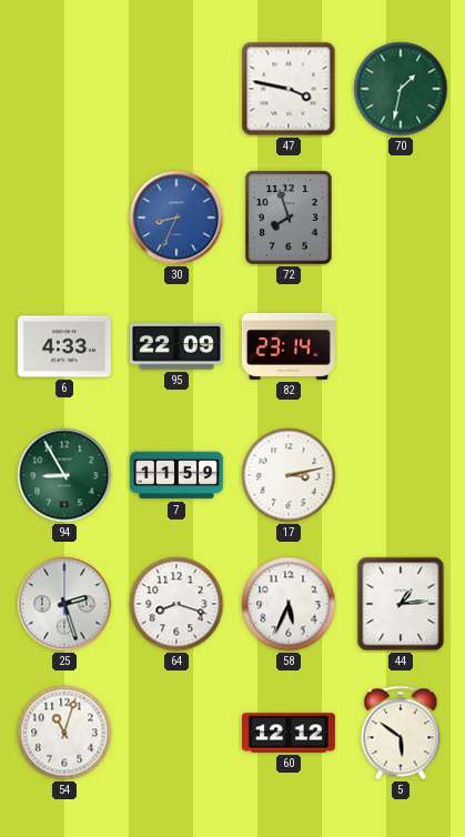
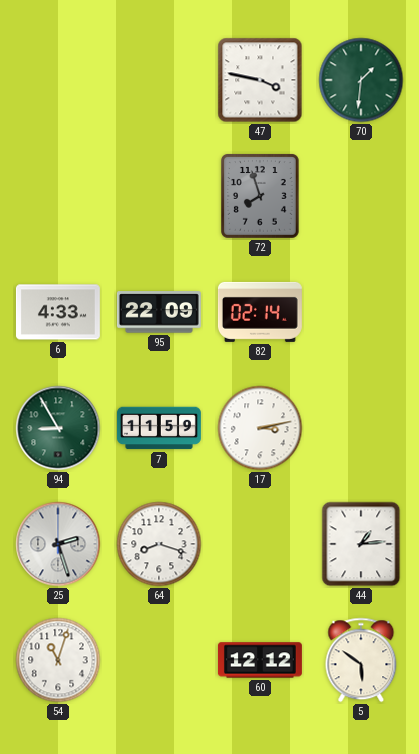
70: 1:32 -> 1:31
30: 8:34 -> none
82: 23:14 -> 02:14
58: 5:34 -> none
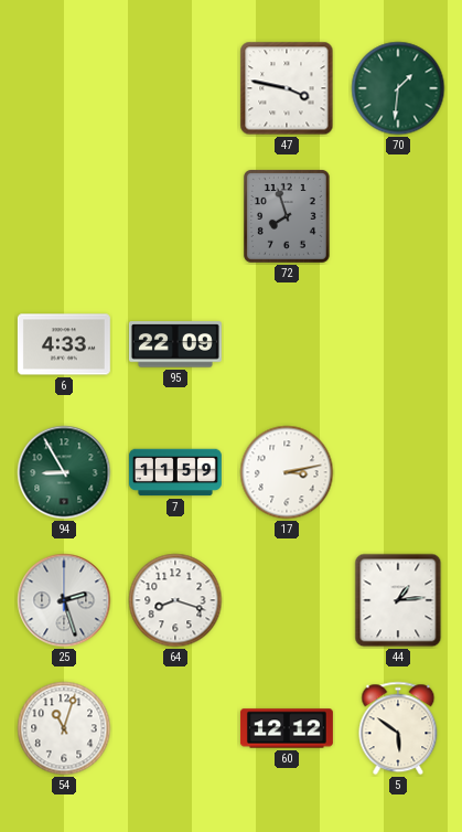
82: 02:14 -> none
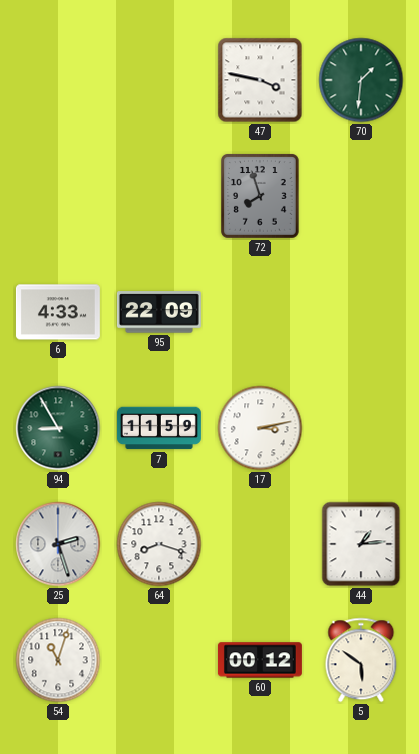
60: 12:12 -> 00:12
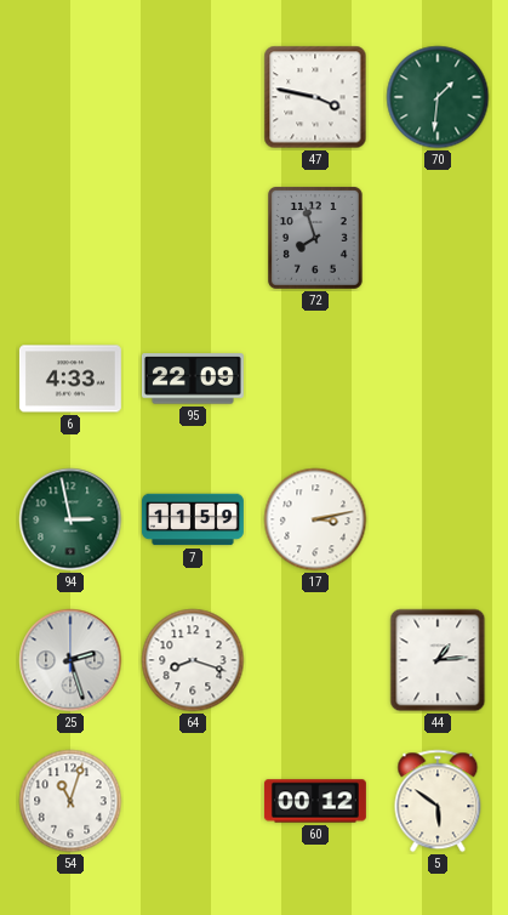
94: 8:55 -> 2:58
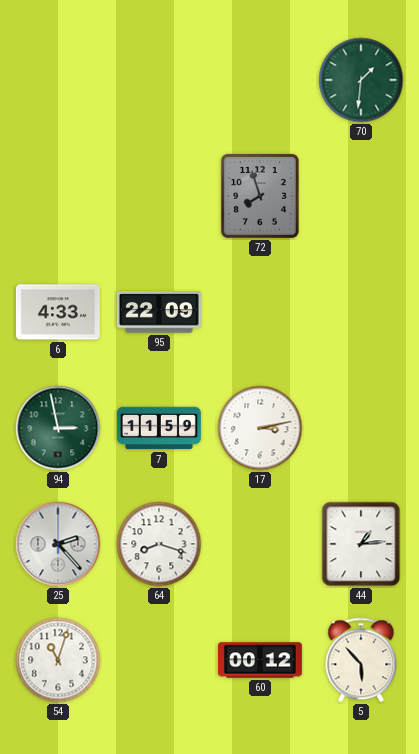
47: 3:47 -> none
25: 2:27 -> 2:23
5: 5:51 -> 5:53
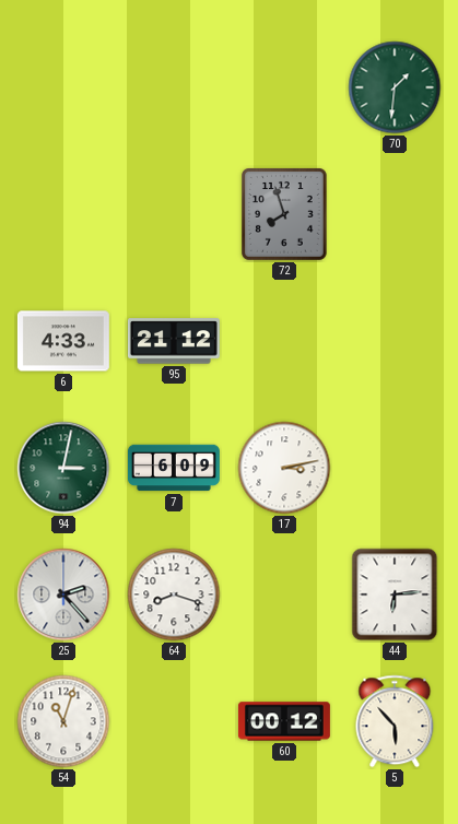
95: 22:09 -> 21:12
94: 2:58 -> 3:02
7: 11:59 -> 6:09
44: 1:14 -> 6:14
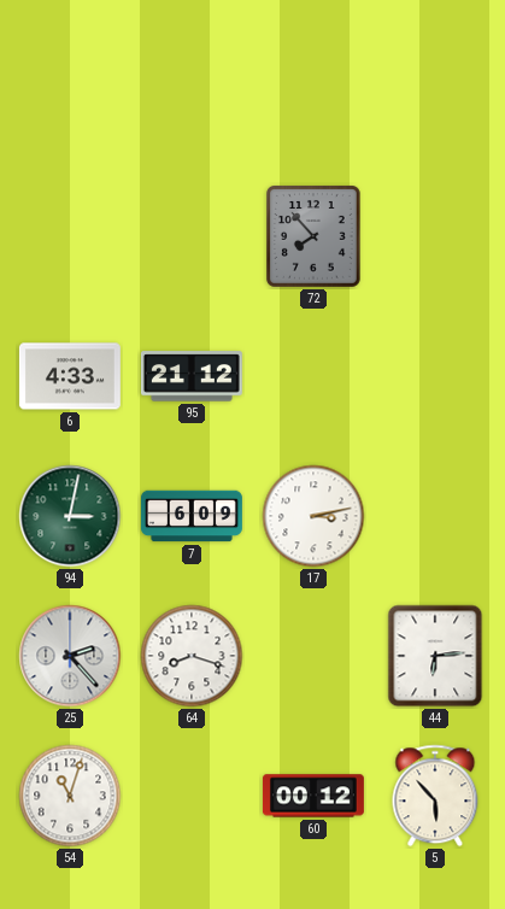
70: 1:31 -> none
72: 7:57 -> 7:53
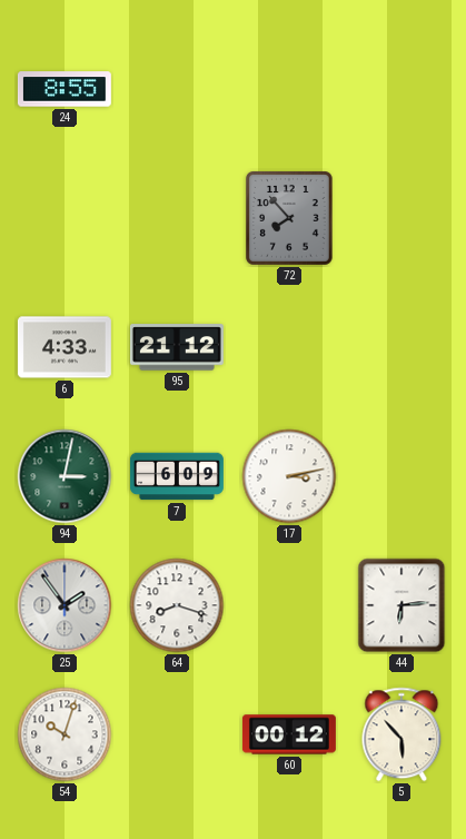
24: none -> 8:55
25: 2:23 -> 1:54
54: 11:03 -> 10:03
